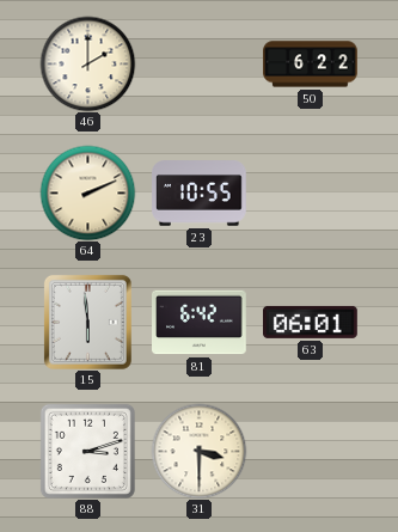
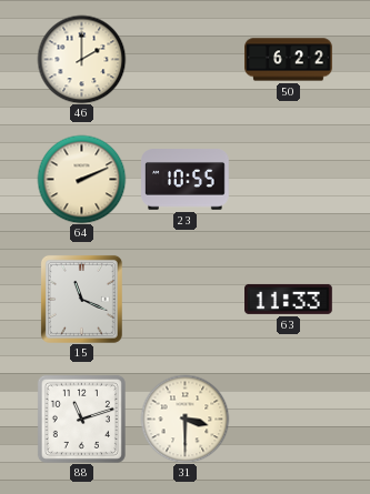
15: 5:59 -> 11:19
81: 6:42 -> none
63: 06:01 -> 11:33
88: 3:12 -> 11:12
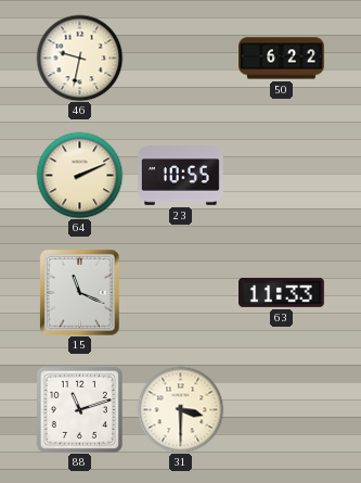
46: 2:00 -> 9:32
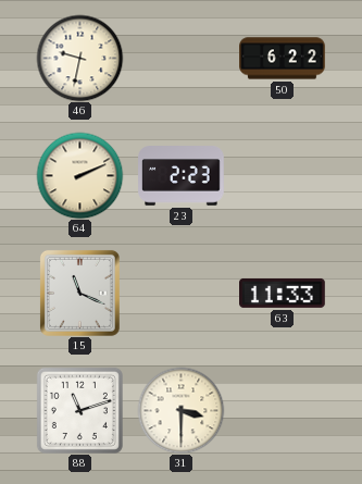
23: 10:55 -> 2:23
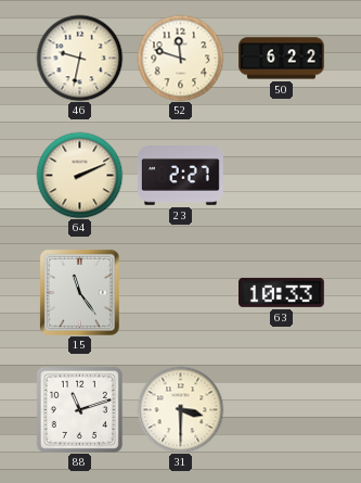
52: none -> 11:48
23: 2:23 -> 2:27
15: 11:19 -> 11:24
63: 11:33 -> 10:33
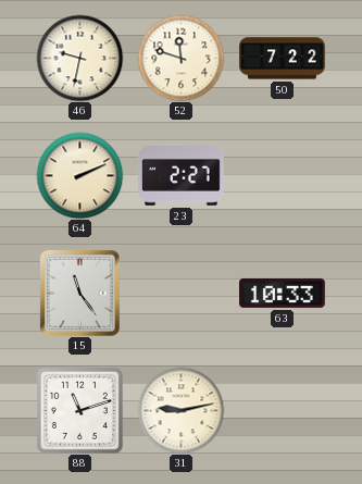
50: 6:22 -> 7:22
31: 3:30 -> 9:13
